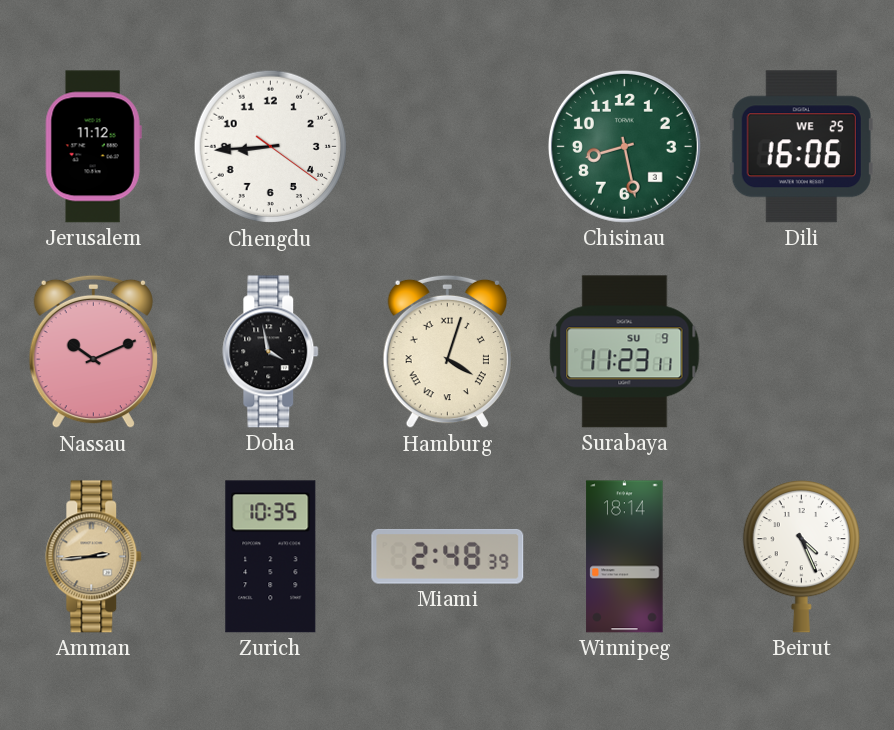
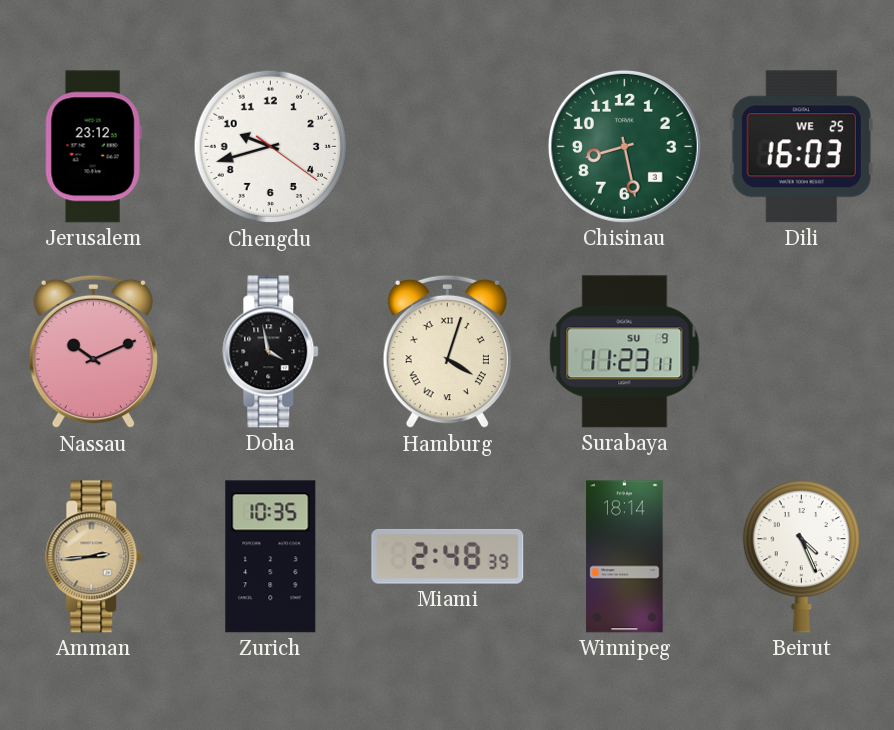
Jerusalem: 11:12 -> 23:12
Chengdu: 8:44 -> 9:42
Dili: 16:06 -> 16:03
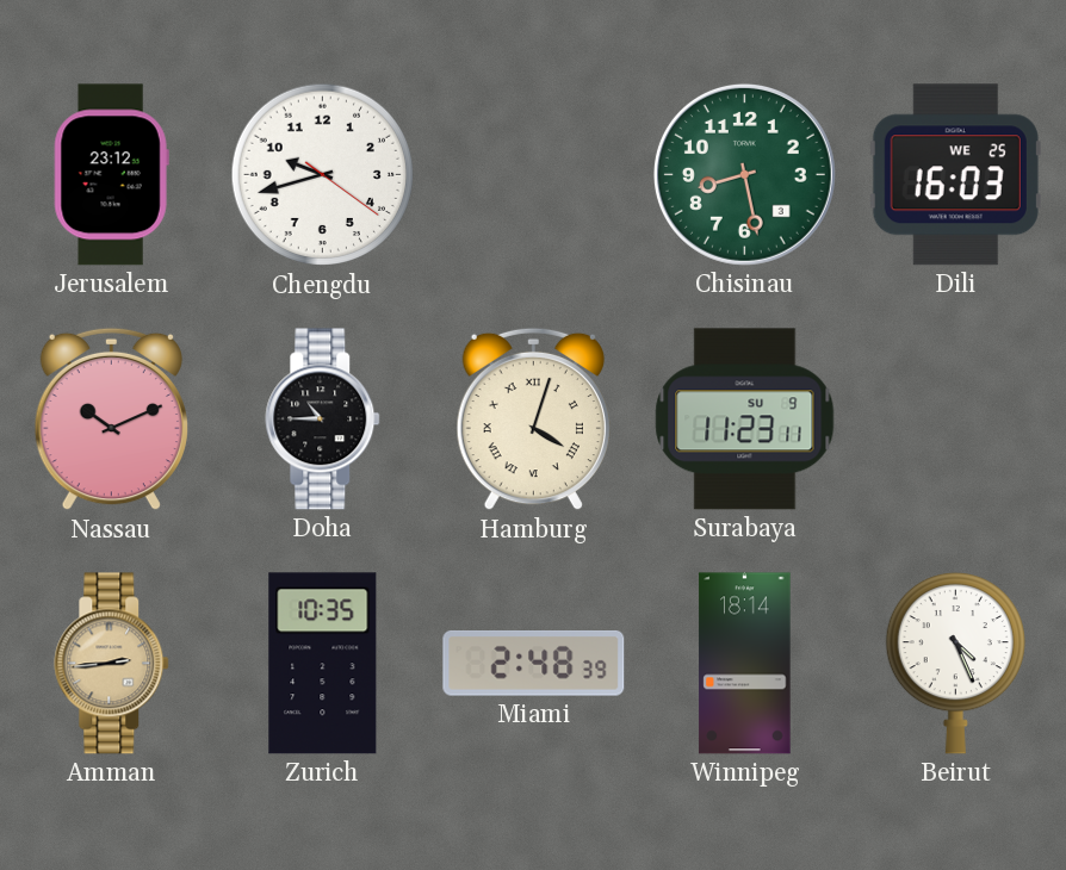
Doha: 3:58 -> 10:45
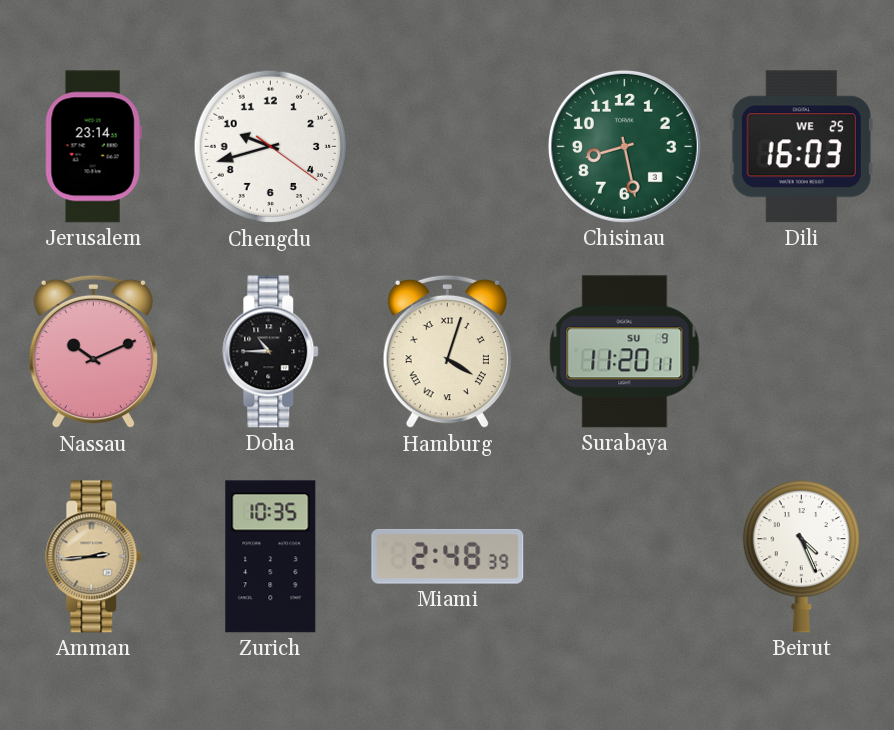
Jerusalem: 23:12 -> 23:14
Surabaya: 11:23 -> 11:20
Winnipeg: 18:14 -> none
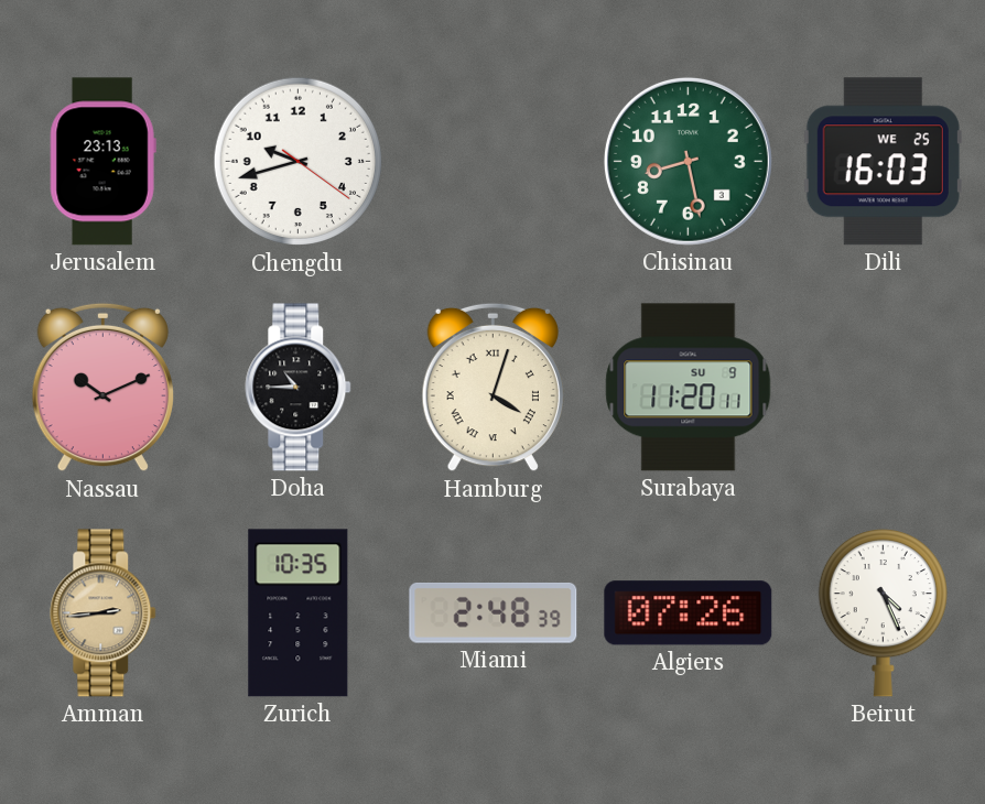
Jerusalem: 23:14 -> 23:13
Algiers: none -> 07:26
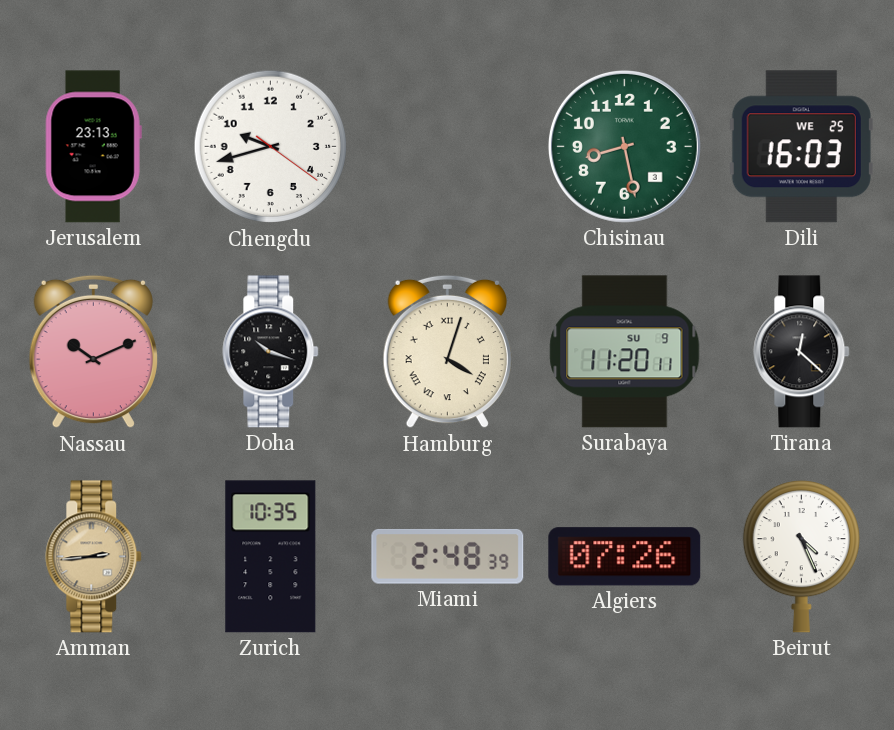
Doha: 10:45 -> 10:18
Tirana: none -> 12:22
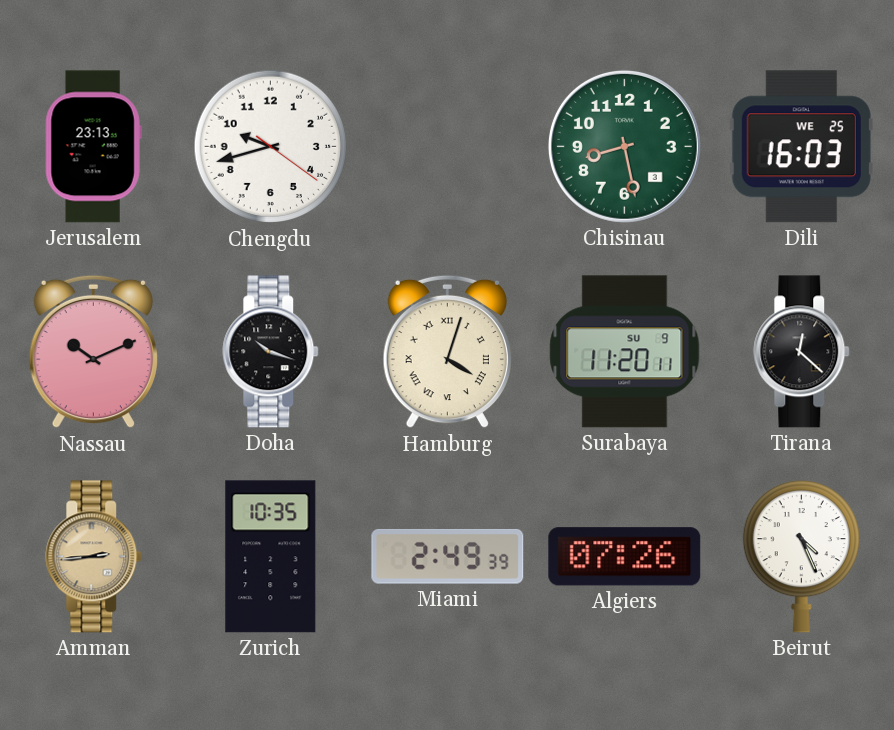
Miami: 2:48 -> 2:49
